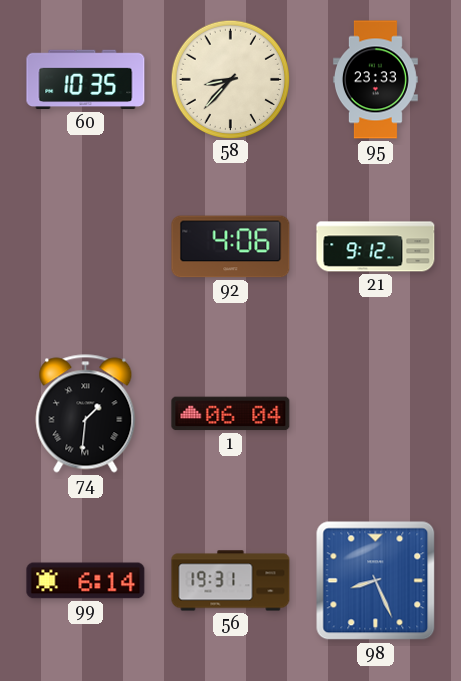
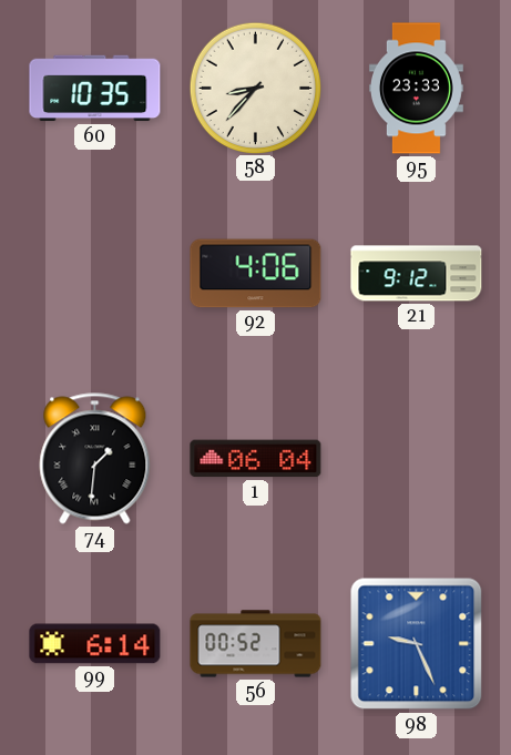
56: 19:31 -> 00:52
98: 8:26 -> 9:26
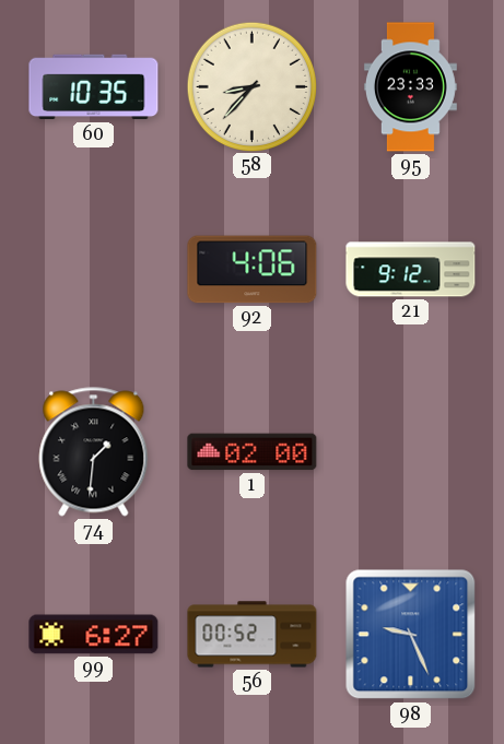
1: 06:04 -> 02:00
99: 6:14 -> 6:27
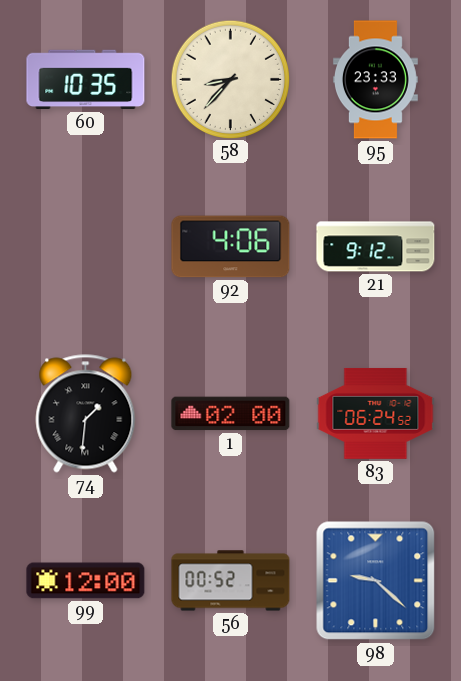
83: none -> 06:24
99: 6:27 -> 12:00
98: 9:26 -> 9:22
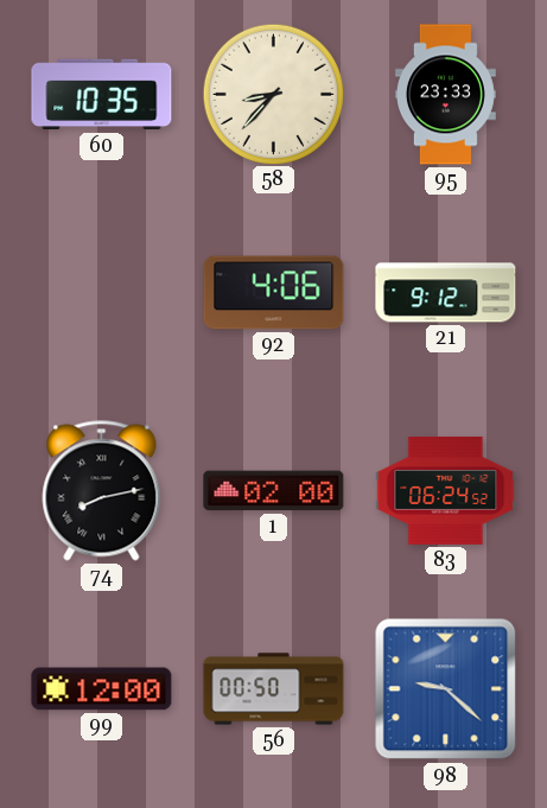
74: 1:31 -> 8:13
56: 00:52 -> 00:50
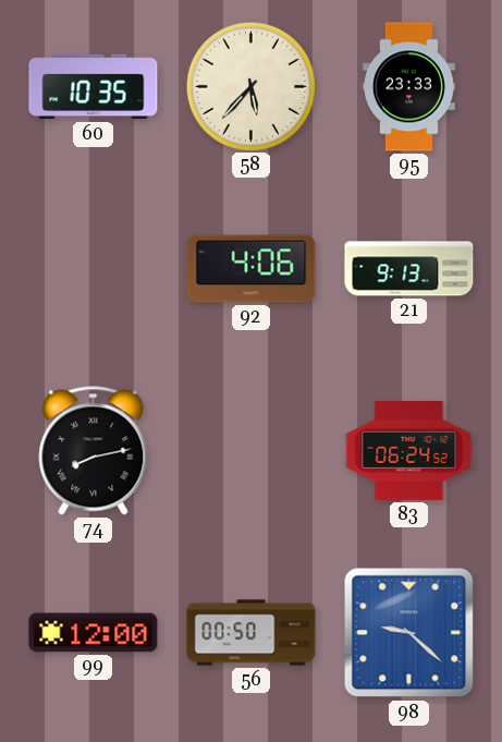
58: 8:37 -> 5:37
21: 9:12 -> 9:13
1: 02:00 -> none
